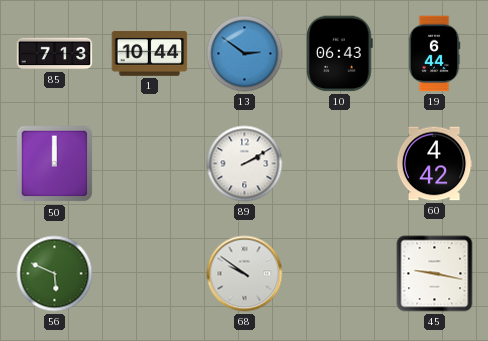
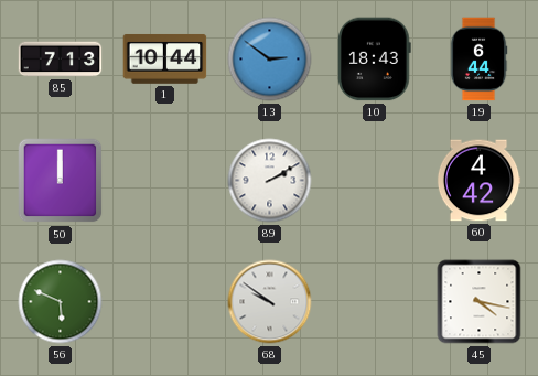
10: 06:43 -> 18:43
45: 9:17 -> 4:17
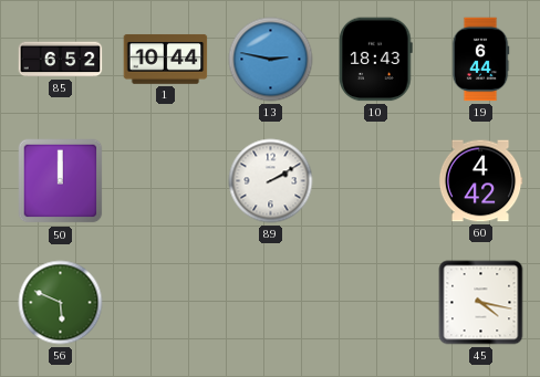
85: 7:13 -> 6:52
13: 2:51 -> 2:47
68: 9:51 -> none
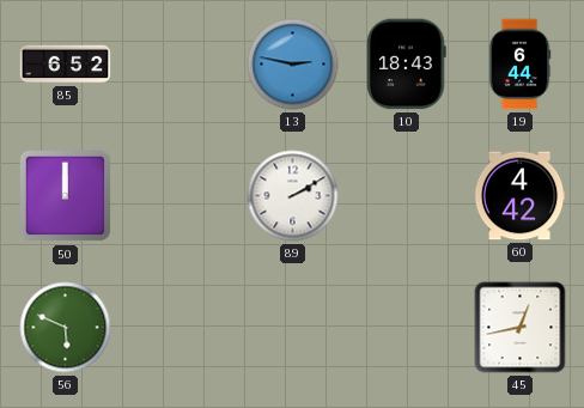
1: 10:44 -> none
45: 4:17 -> 12:43
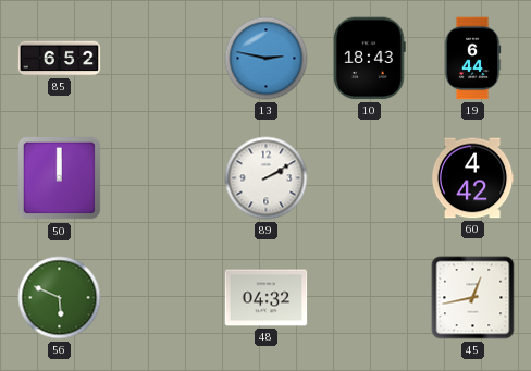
48: none -> 04:32
